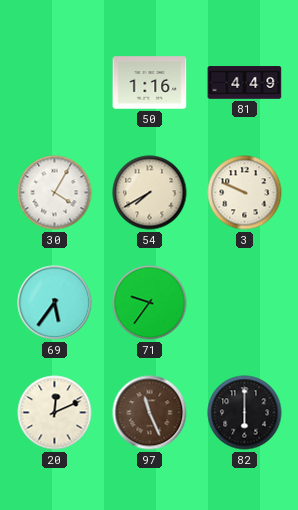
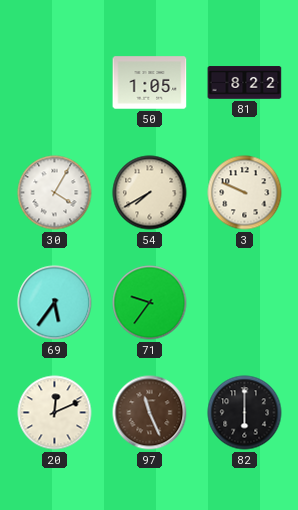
50: 1:16 -> 1:05
81: 4:49 -> 8:22
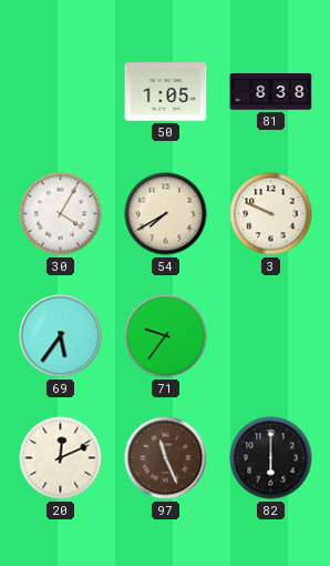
81: 8:22 -> 8:38
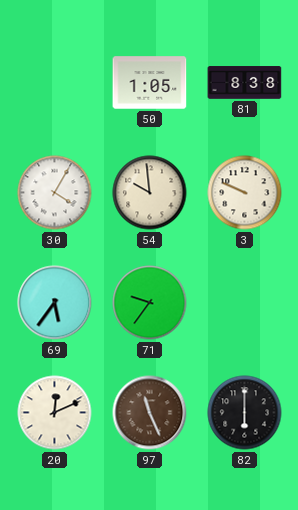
54: 7:40 -> 9:59
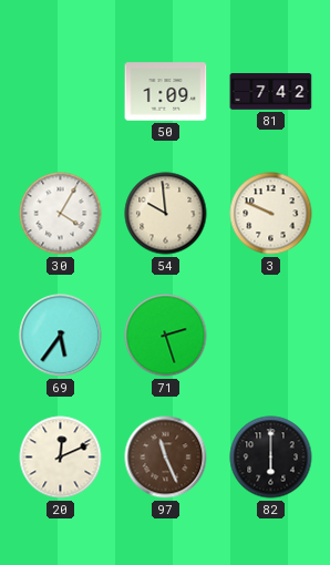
50: 1:05 -> 1:09
81: 8:38 -> 7:42
71: 9:36 -> 2:27
